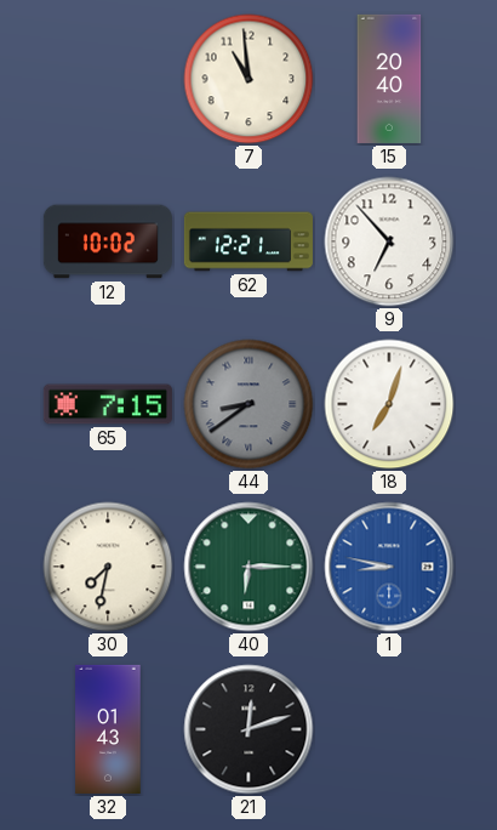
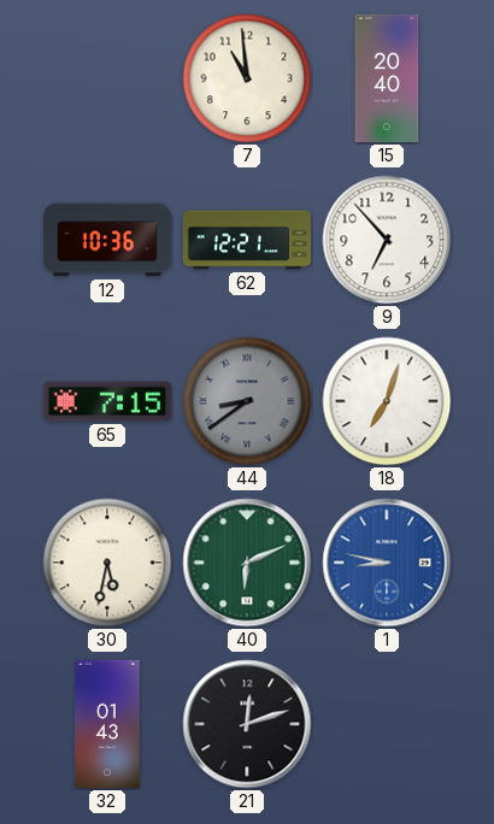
12: 10:02 -> 10:36
30: 7:32 -> 5:32
40: 6:15 -> 6:11
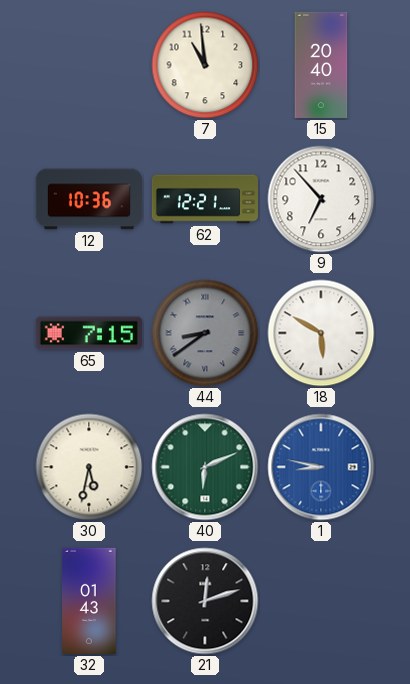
18: 7:03 -> 5:50
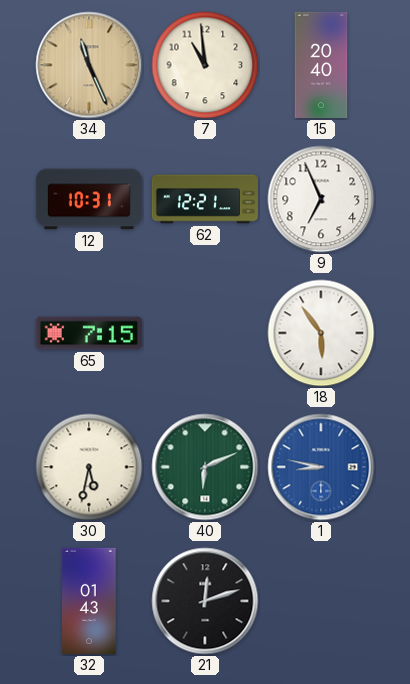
34: none -> 11:26
12: 10:36 -> 10:31
9: 6:53 -> 6:56
44: 8:39 -> none
18: 5:50 -> 5:54
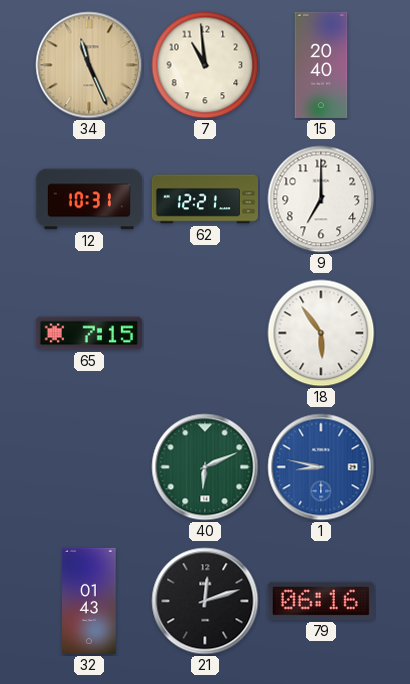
9: 6:56 -> 7:00
30: 5:32 -> none
79: none -> 06:16
